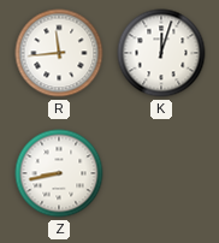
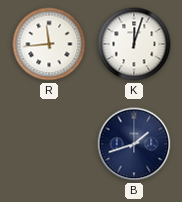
Z: 8:43 -> none
B: none -> 1:42
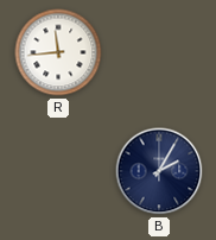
K: 12:03 -> none
B: 1:42 -> 2:05
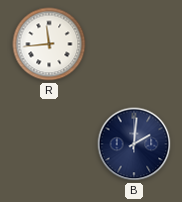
B: 2:05 -> 2:01
